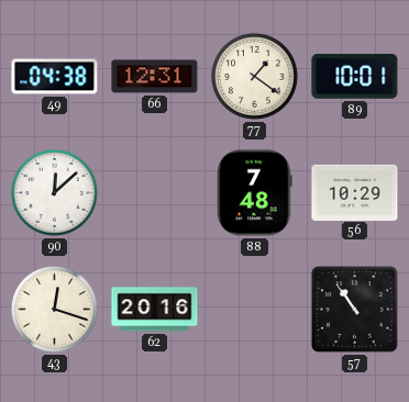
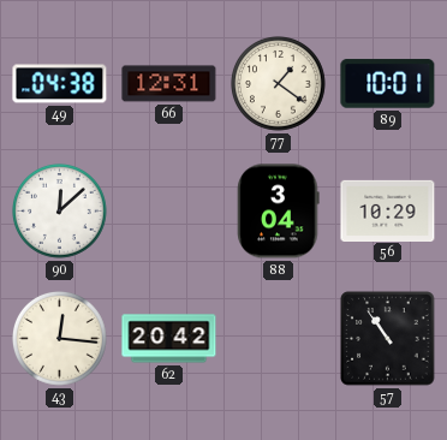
88: 7:48 -> 3:04
43: 12:18 -> 12:16
62: 20:16 -> 20:42
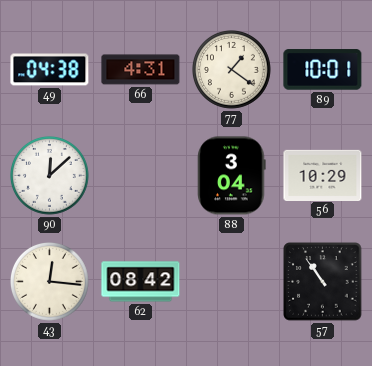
66: 12:31 -> 4:31
62: 20:42 -> 08:42
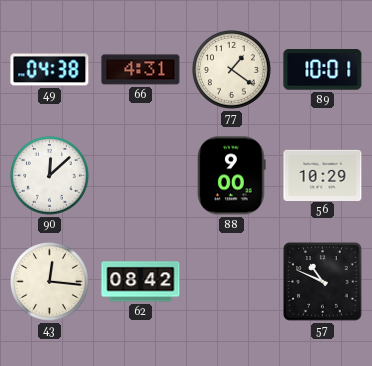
88: 3:04 -> 9:00
57: 10:54 -> 10:49
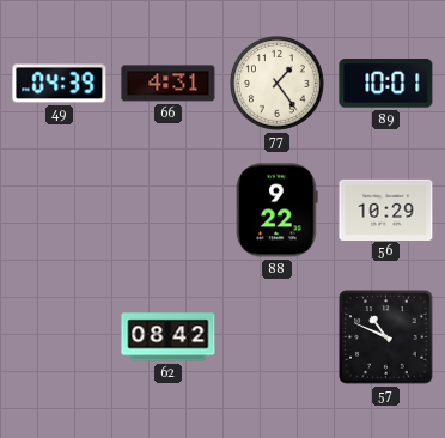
49: 04:38 -> 04:39
77: 1:21 -> 1:24
90: 12:08 -> none
88: 9:00 -> 9:22
43: 12:16 -> none
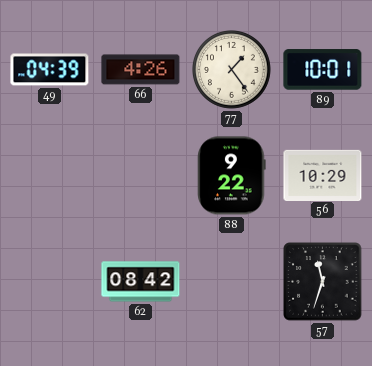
66: 4:31 -> 4:26
57: 10:49 -> 11:33
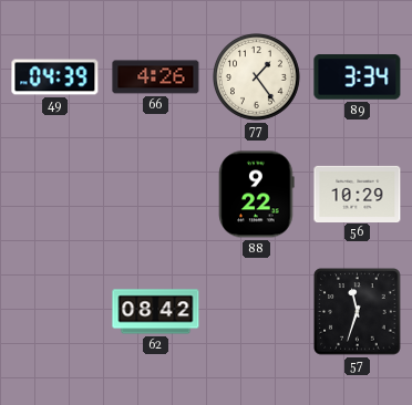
89: 10:01 -> 3:34
